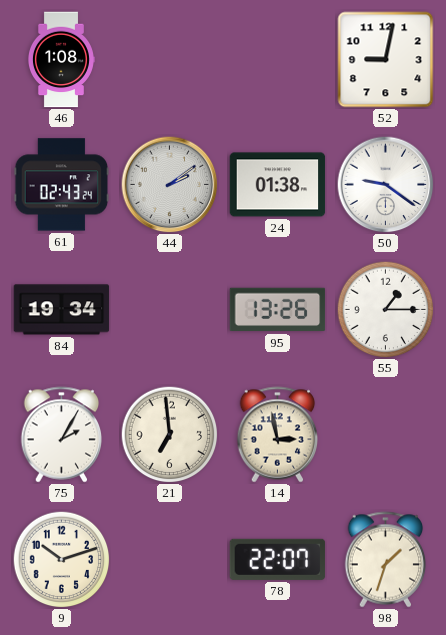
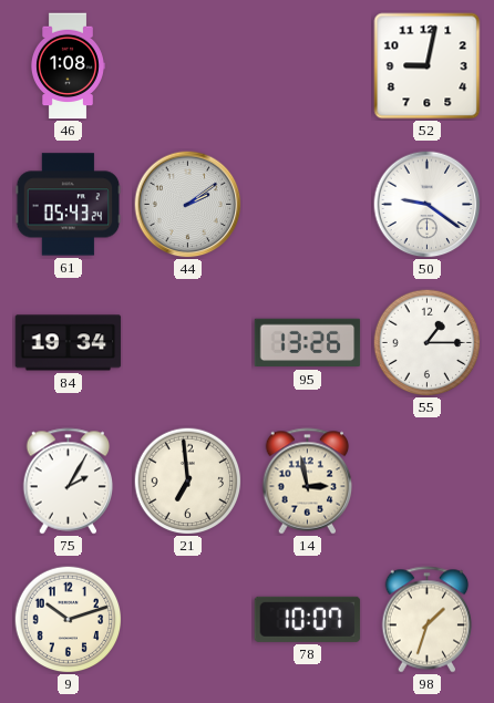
61: 02:43 -> 05:43
24: 01:38 -> none
78: 22:07 -> 10:07
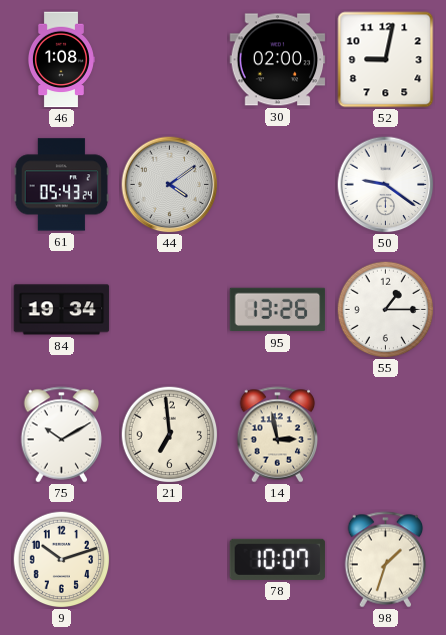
30: none -> 02:00
44: 2:09 -> 4:09
75: 2:05 -> 10:10
